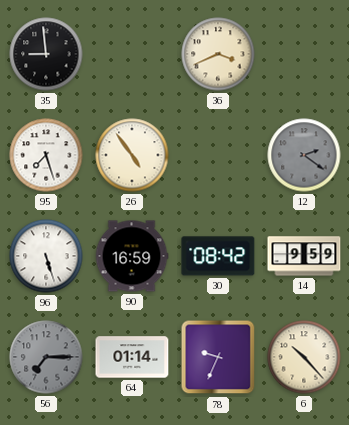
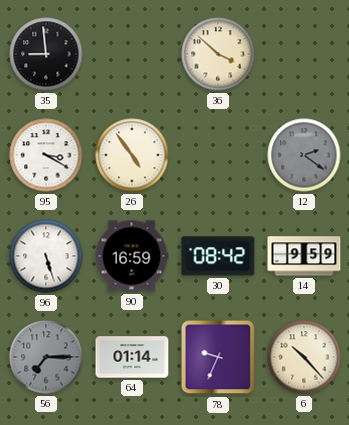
36: 3:41 -> 3:52
95: 7:27 -> 3:20
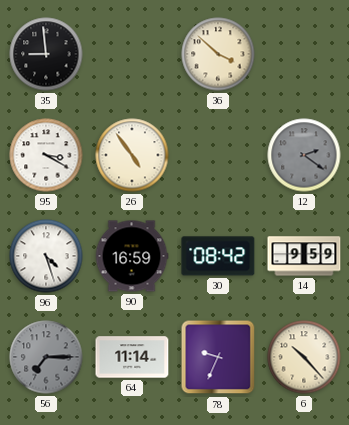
96: 5:27 -> 4:27
64: 01:14 -> 11:14
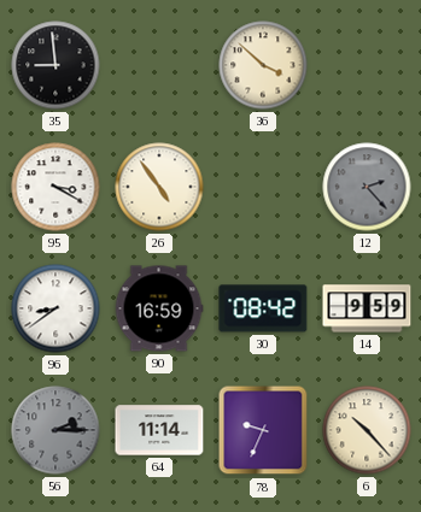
12: 2:21 -> 2:23
96: 4:27 -> 8:39
56: 7:15 -> 2:15
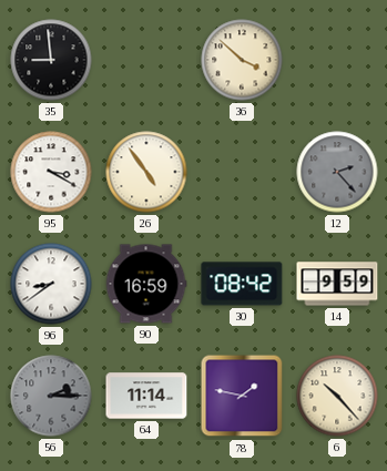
78: 9:34 -> 1:47
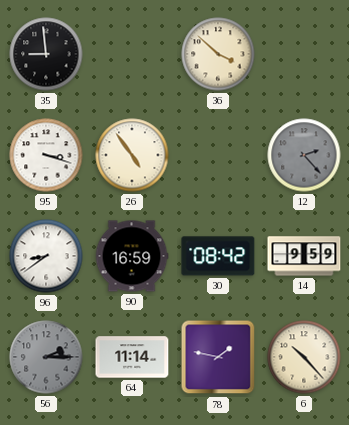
95: 3:20 -> 3:18
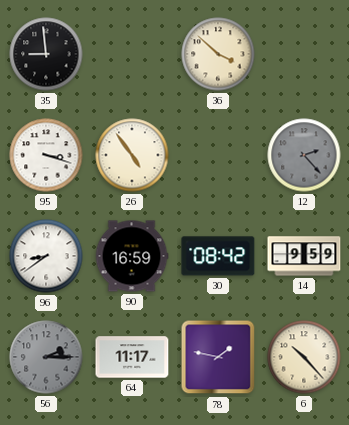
64: 11:14 -> 11:17
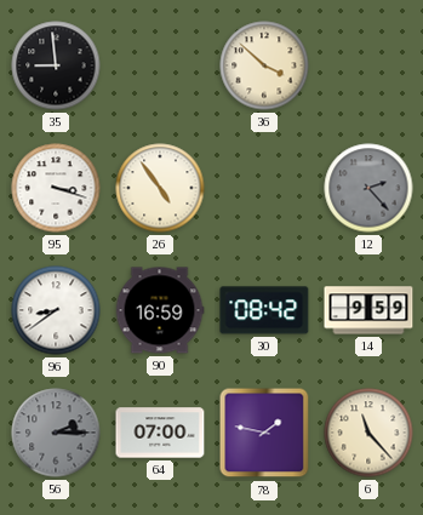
64: 11:17 -> 07:00
6: 10:23 -> 11:23
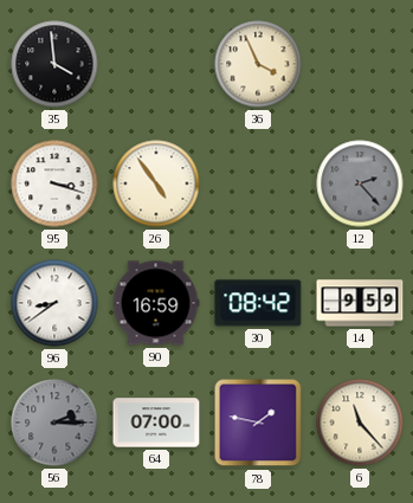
35: 8:59 -> 3:59
36: 3:52 -> 3:56
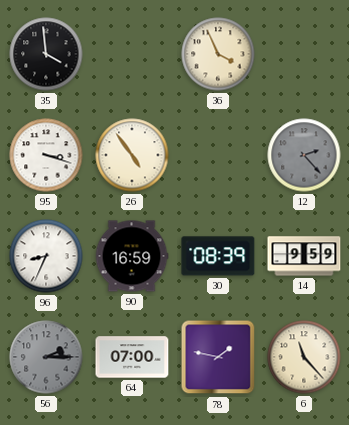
96: 8:39 -> 8:34
30: 08:42 -> 08:39
